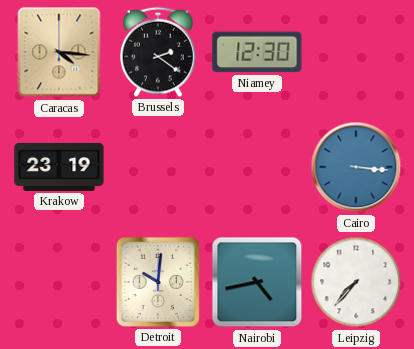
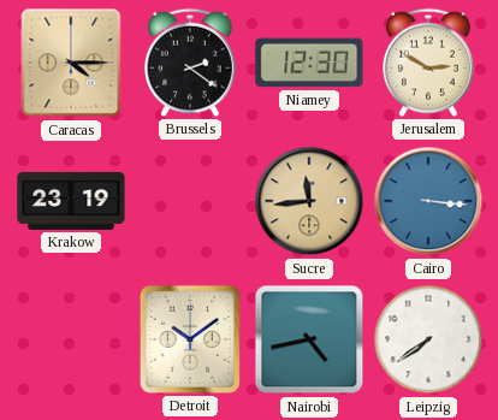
Caracas: 4:16 -> 4:15
Jerusalem: none -> 2:50
Sucre: none -> 11:44
Detroit: 10:01 -> 10:09
Leipzig: 7:37 -> 7:39
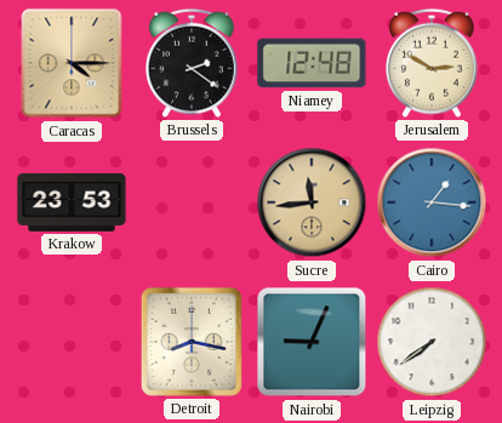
Niamey: 12:30 -> 12:48
Krakow: 23:19 -> 23:53
Cairo: 3:16 -> 1:16
Detroit: 10:09 -> 8:17
Nairobi: 4:43 -> 9:04
